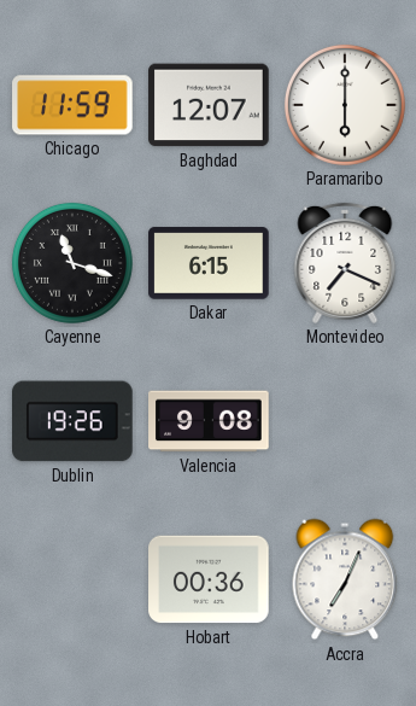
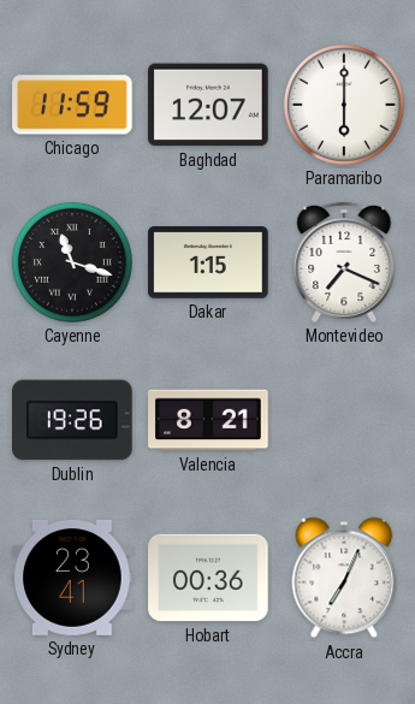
Dakar: 6:15 -> 1:15
Valencia: 9:08 -> 8:21
Sydney: none -> 23:41
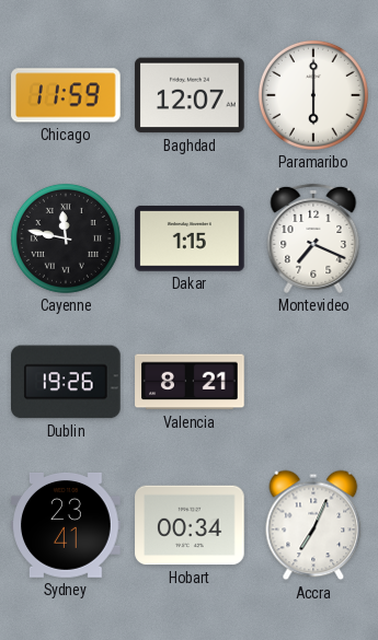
Cayenne: 11:18 -> 11:47
Hobart: 00:36 -> 00:34
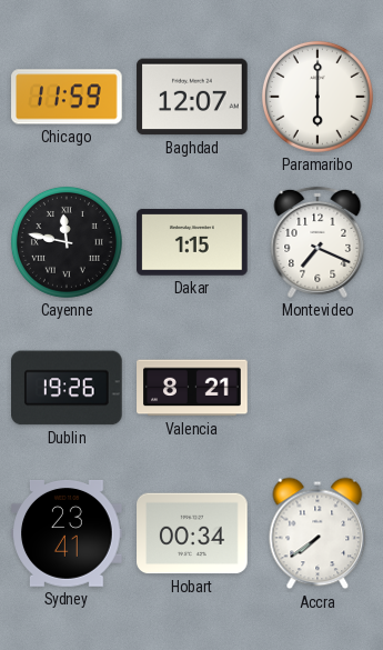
Accra: 7:04 -> 7:39
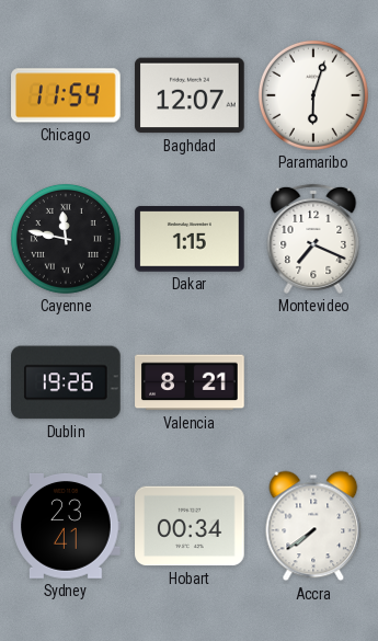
Chicago: 11:59 -> 11:54
Paramaribo: 6:00 -> 6:03
